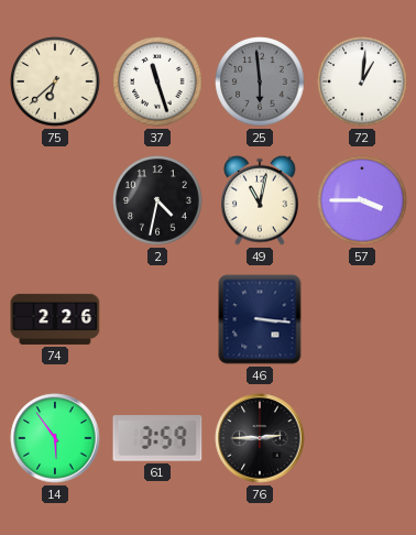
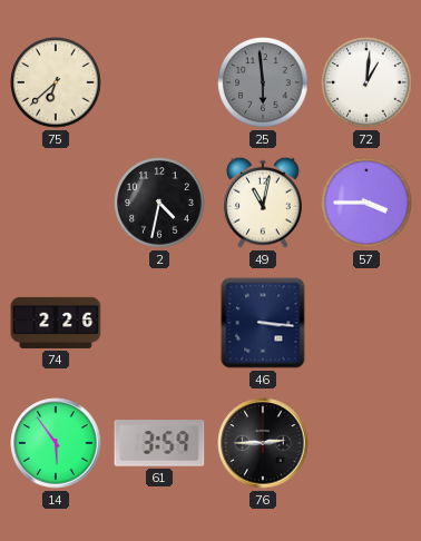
37: 11:27 -> none
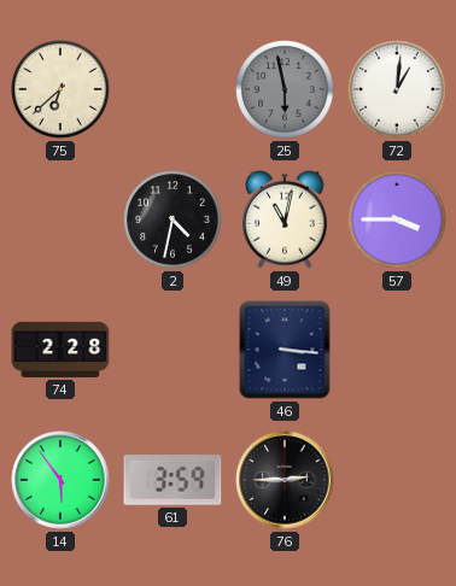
25: 5:59 -> 5:58
74: 2:26 -> 2:28
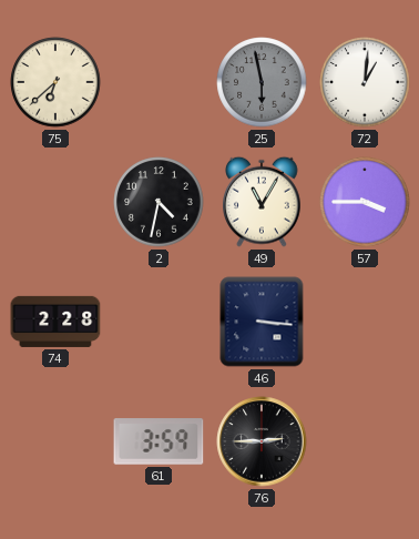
49: 11:02 -> 11:05
14: 5:54 -> none
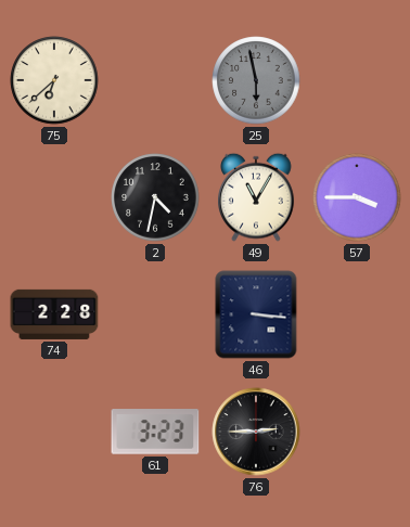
72: 1:01 -> none
61: 3:59 -> 3:23
